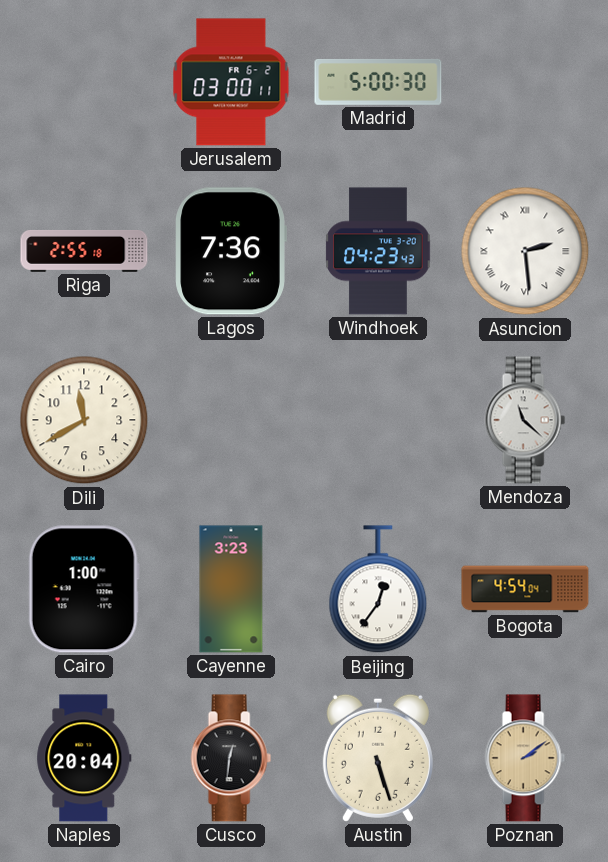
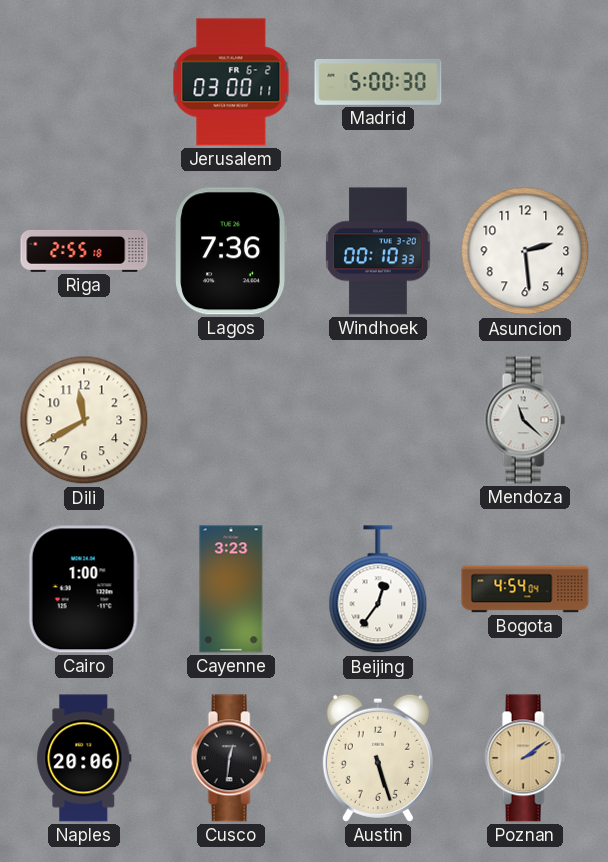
Windhoek: 04:23 -> 00:10
Asuncion numerals: Roman -> Arabic
Naples: 20:04 -> 20:06
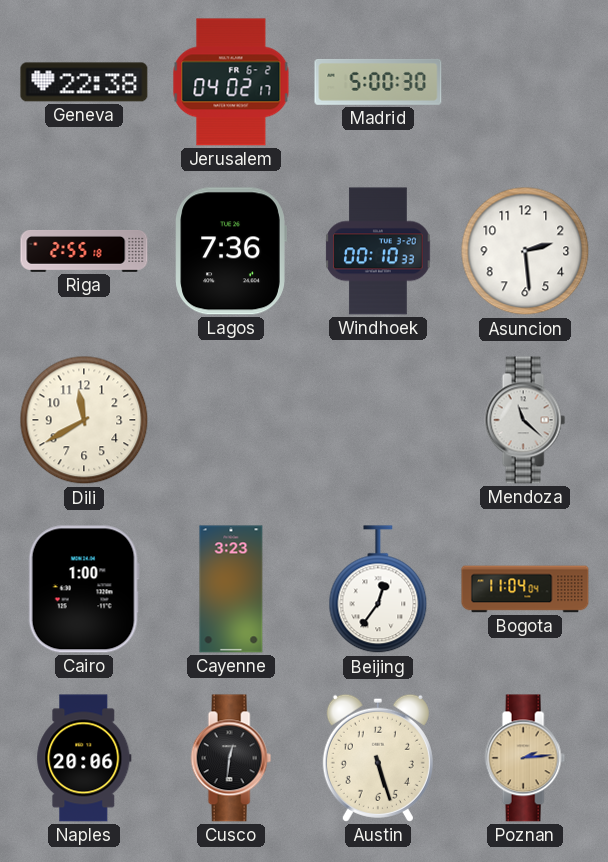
Geneva: none -> 22:38
Jerusalem: 03:00 -> 04:02
Bogota: 4:54 -> 11:04
Poznan: 2:09 -> 2:14
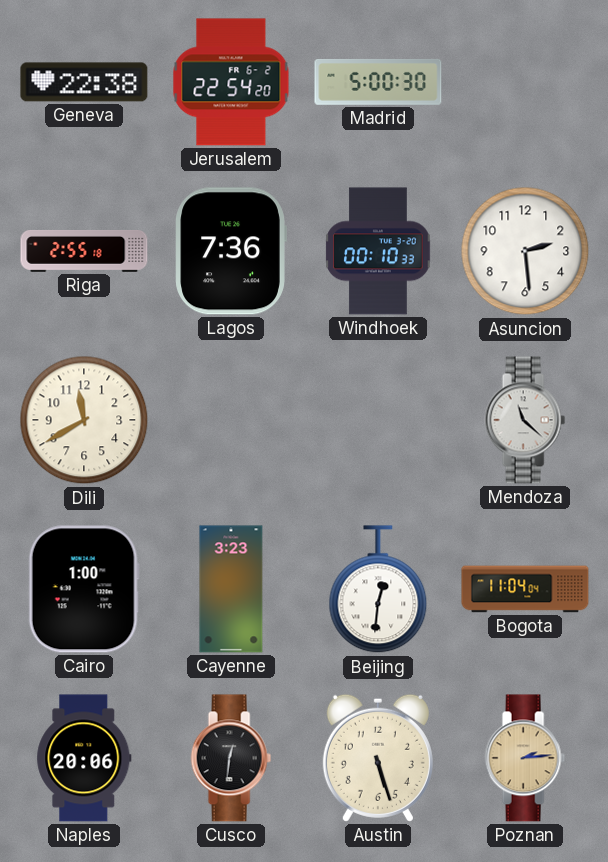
Jerusalem: 04:02 -> 22:54
Beijing: 12:36 -> 12:31
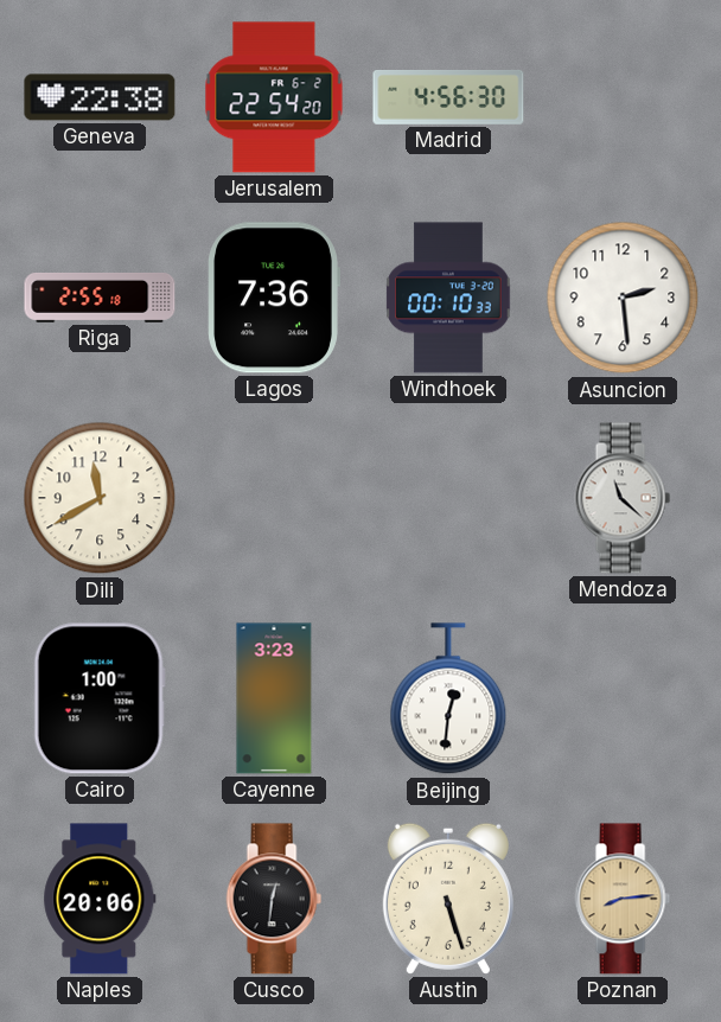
Madrid: 5:00 -> 4:56
Bogota: 11:04 -> none
Poznan: 2:14 -> 8:14
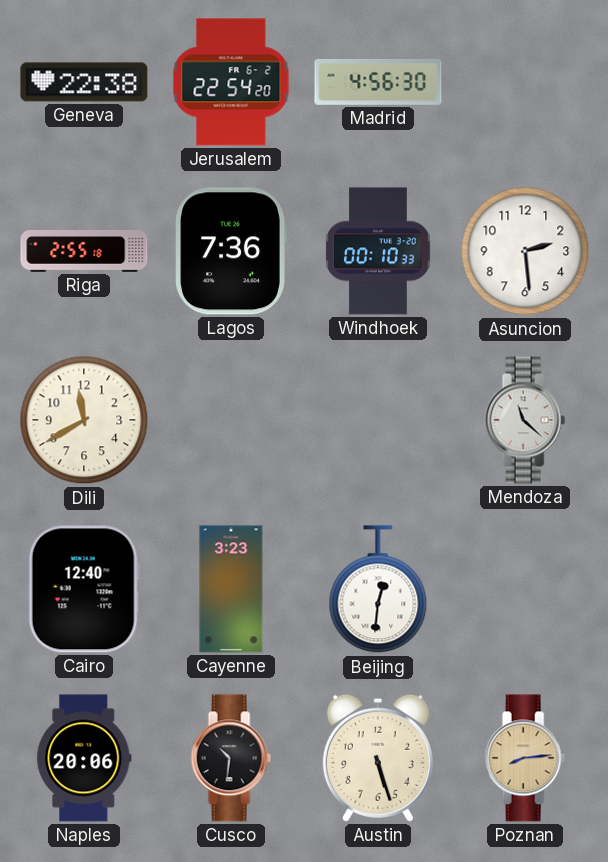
Cairo: 1:00 -> 12:40
Cusco: 12:31 -> 10:31
